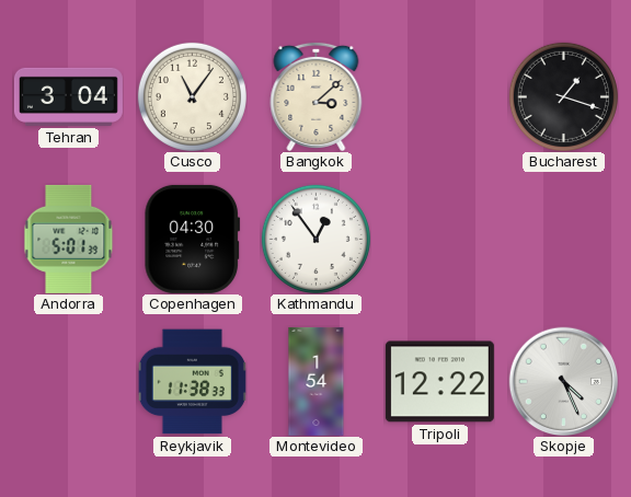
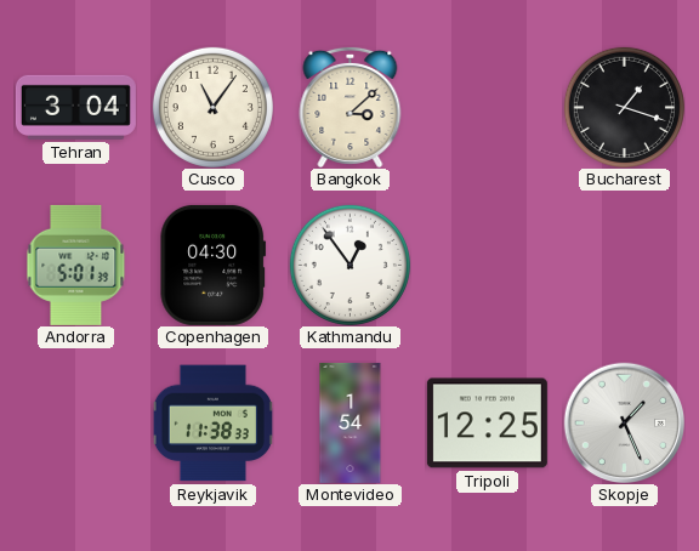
Tripoli: 12:22 -> 12:25
Skopje: 4:26 -> 1:26
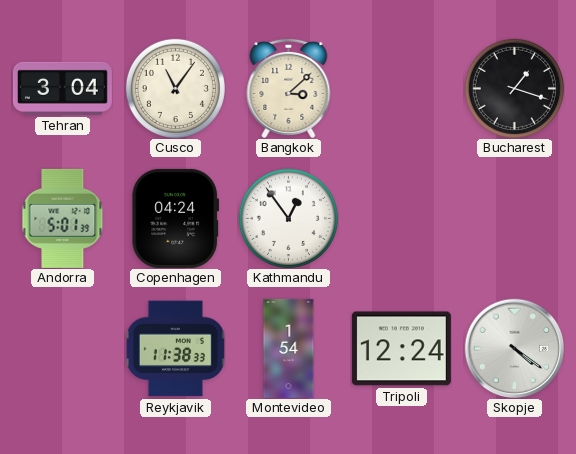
Copenhagen: 04:30 -> 04:24
Tripoli: 12:25 -> 12:24
Skopje: 1:26 -> 4:21
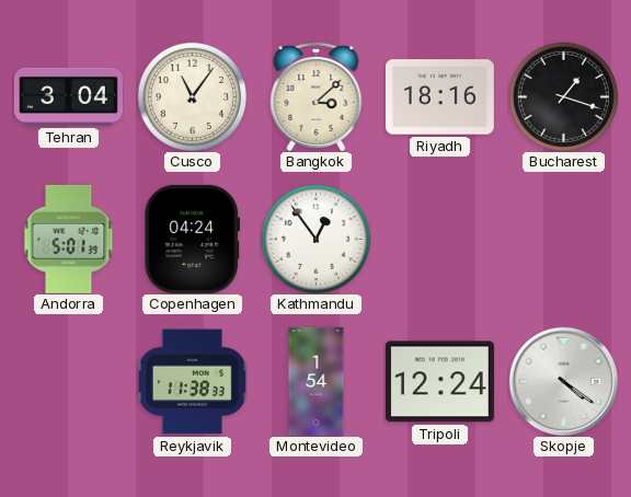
Riyadh: none -> 18:16
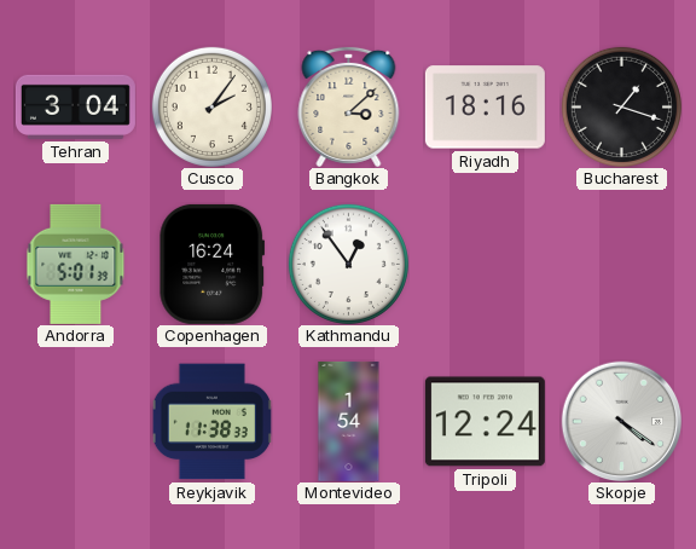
Cusco: 11:06 -> 2:06
Copenhagen: 04:24 -> 16:24
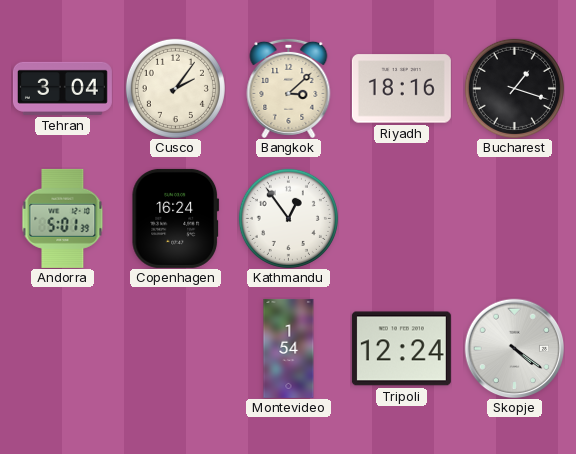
Reykjavik: 11:38 -> none
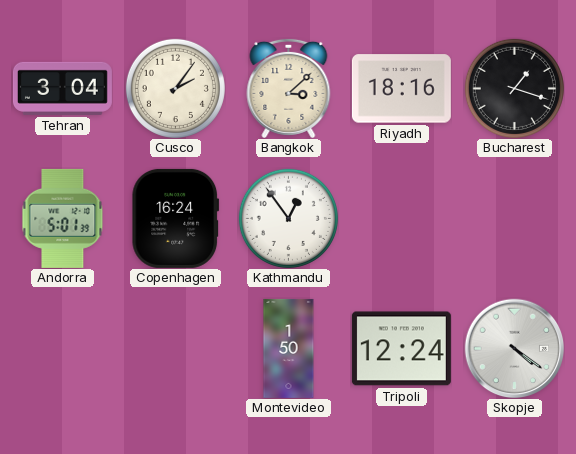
Montevideo: 1:54 -> 1:50
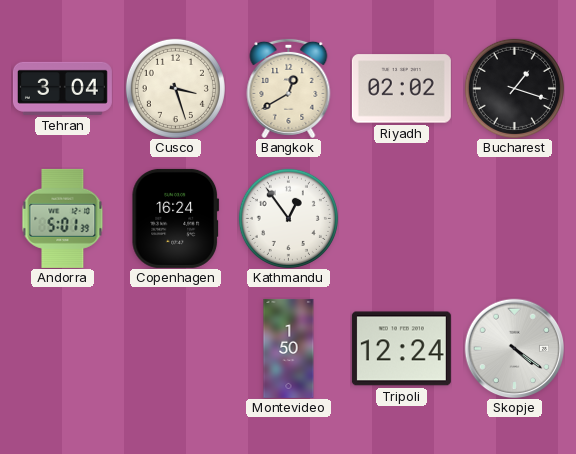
Cusco: 2:06 -> 3:27
Bangkok: 3:08 -> 12:40
Riyadh: 18:16 -> 02:02
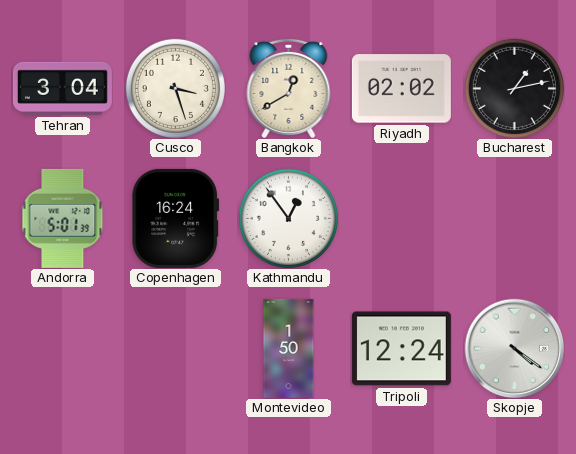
Bucharest: 1:18 -> 1:13
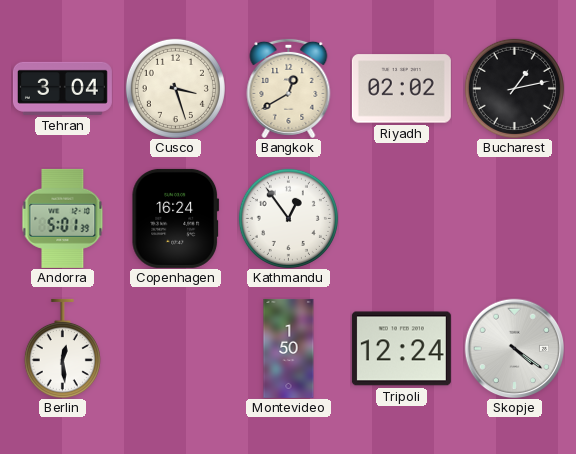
Berlin: none -> 12:29
